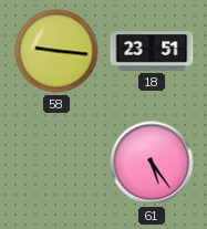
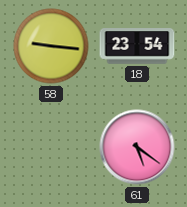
18: 23:51 -> 23:54
61: 5:24 -> 5:21
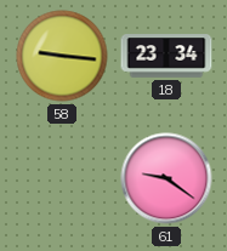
18: 23:54 -> 23:34
61: 5:21 -> 9:21
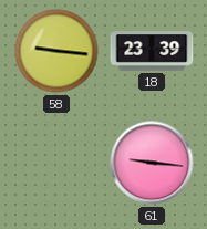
18: 23:34 -> 23:39
61: 9:21 -> 9:16
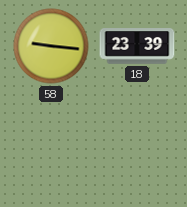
61: 9:16 -> none
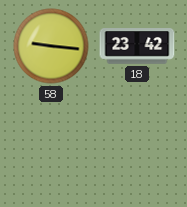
18: 23:39 -> 23:42
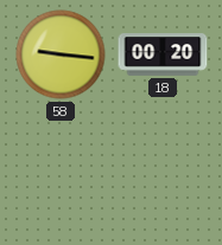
18: 23:42 -> 00:20
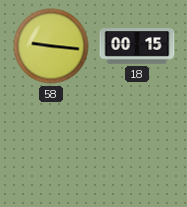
18: 00:20 -> 00:15
